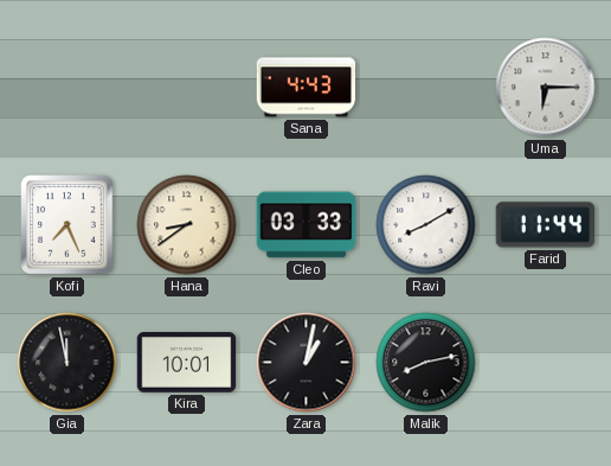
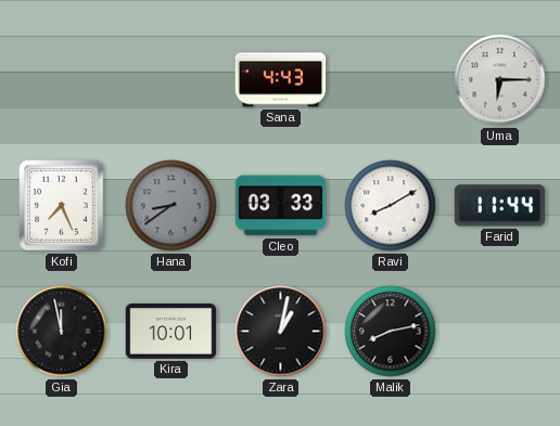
Hana dial: cream -> grey
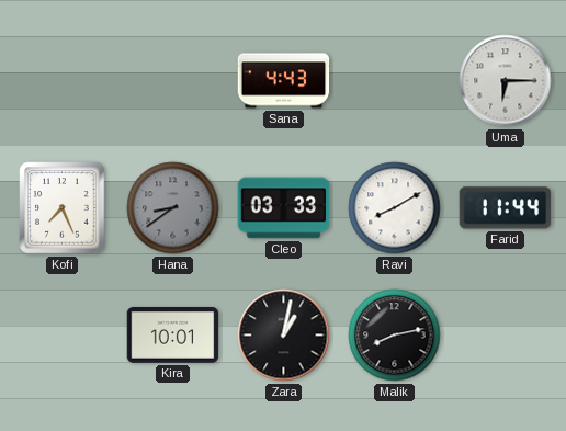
Gia: 11:58 -> none
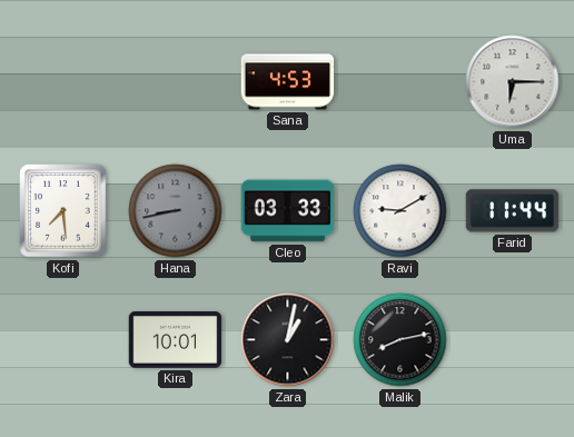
Sana: 4:43 -> 4:53
Kofi: 7:26 -> 7:29
Hana: 8:39 -> 8:43
Ravi: 8:10 -> 9:10
